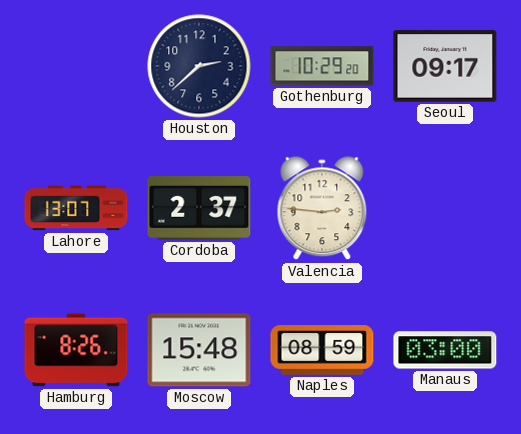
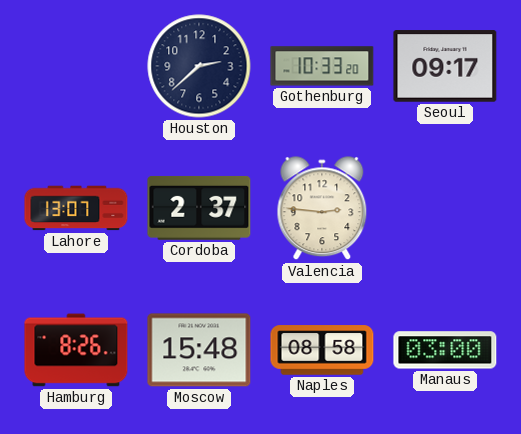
Gothenburg: 10:29 -> 10:33
Naples: 08:59 -> 08:58
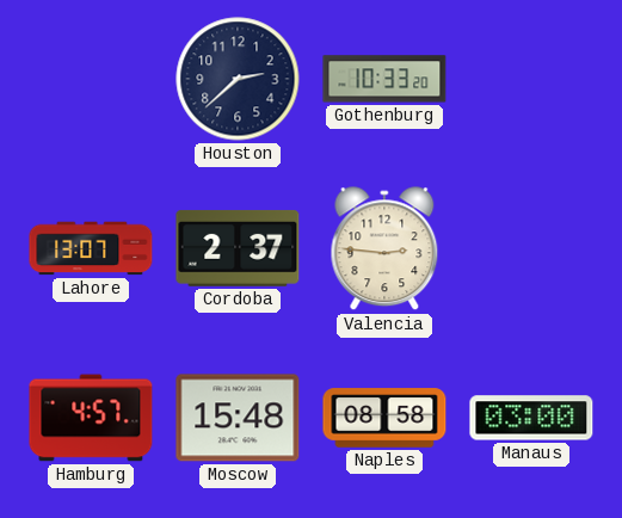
Seoul: 09:17 -> none
Hamburg: 8:26 -> 4:57
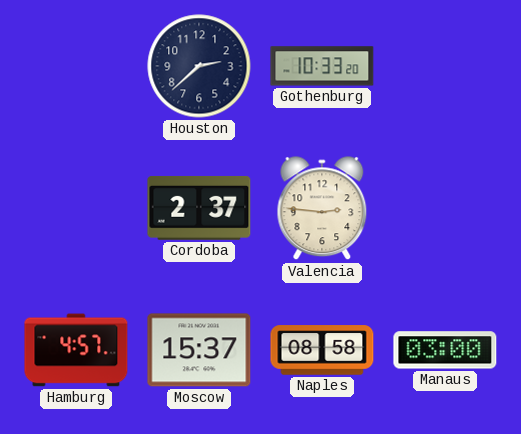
Lahore: 13:07 -> none
Moscow: 15:48 -> 15:37
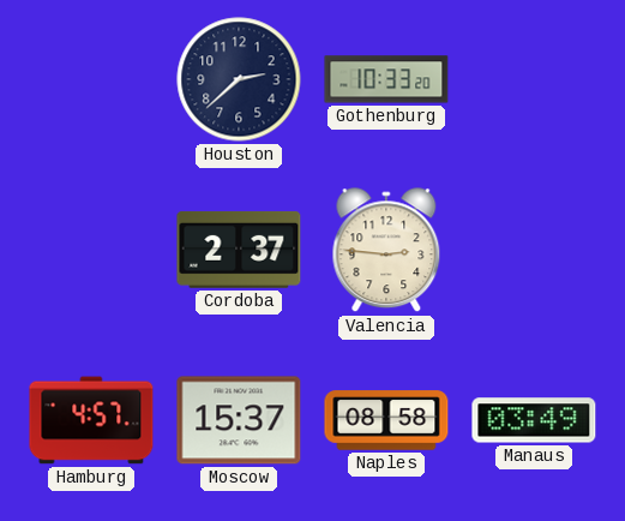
Manaus: 03:00 -> 03:49
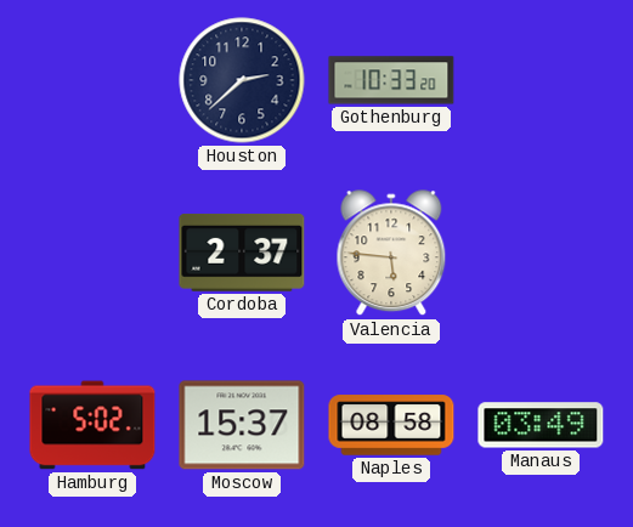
Valencia: 2:46 -> 5:46
Hamburg: 4:57 -> 5:02
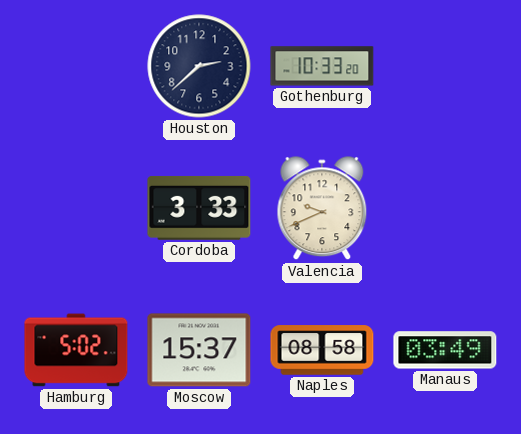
Cordoba: 2:37 -> 3:33
Valencia: 5:46 -> 9:41
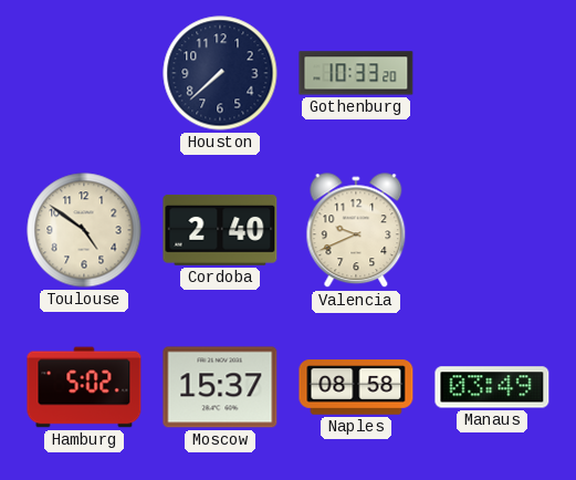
Houston: 2:38 -> 7:38
Toulouse: none -> 4:51
Cordoba: 3:33 -> 2:40
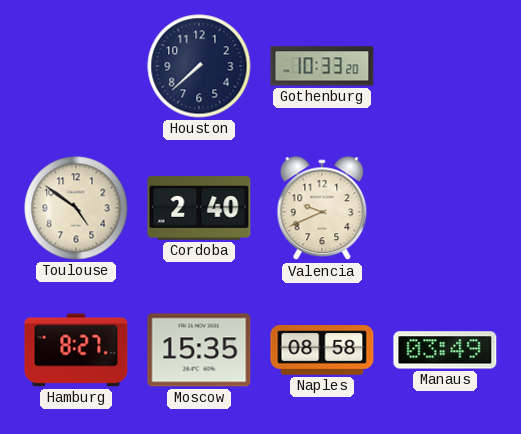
Hamburg: 5:02 -> 8:27
Moscow: 15:37 -> 15:35
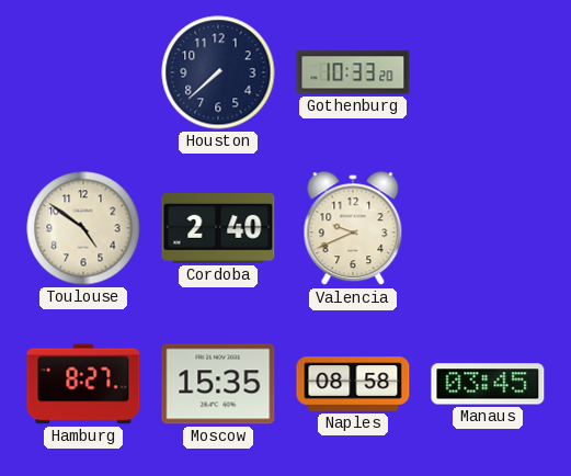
Manaus: 03:49 -> 03:45
